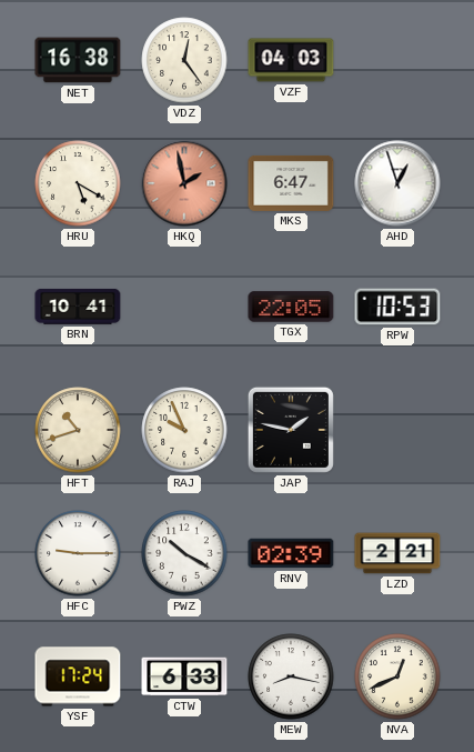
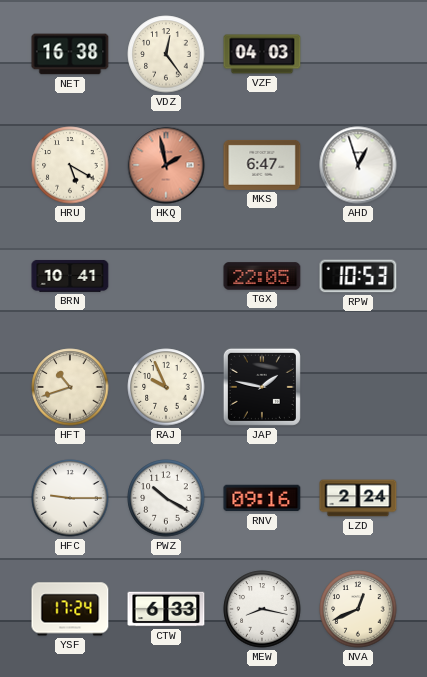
RNV: 02:39 -> 09:16
LZD: 2:21 -> 2:24
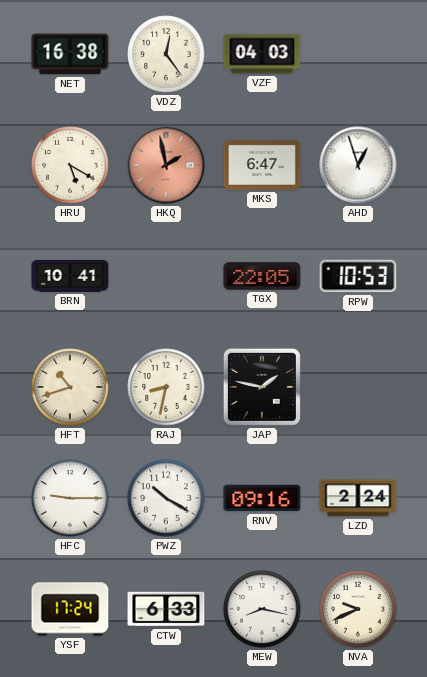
RAJ: 9:56 -> 8:32
NVA: 12:41 -> 9:41
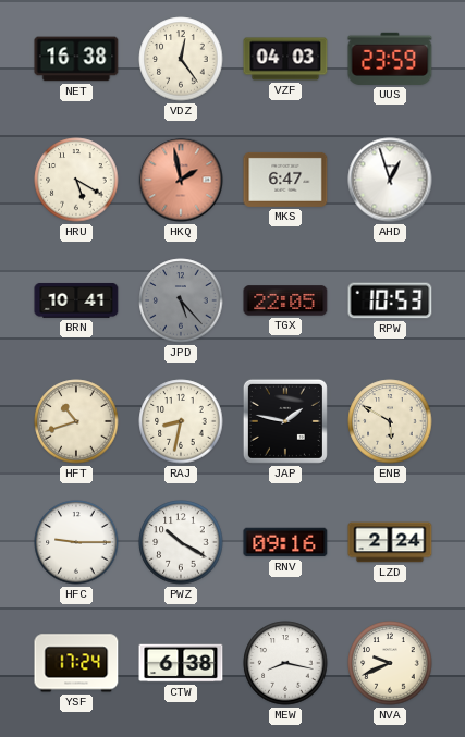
UUS: none -> 23:59
JPD: none -> 5:23
ENB: none -> 5:50
CTW: 6:33 -> 6:38
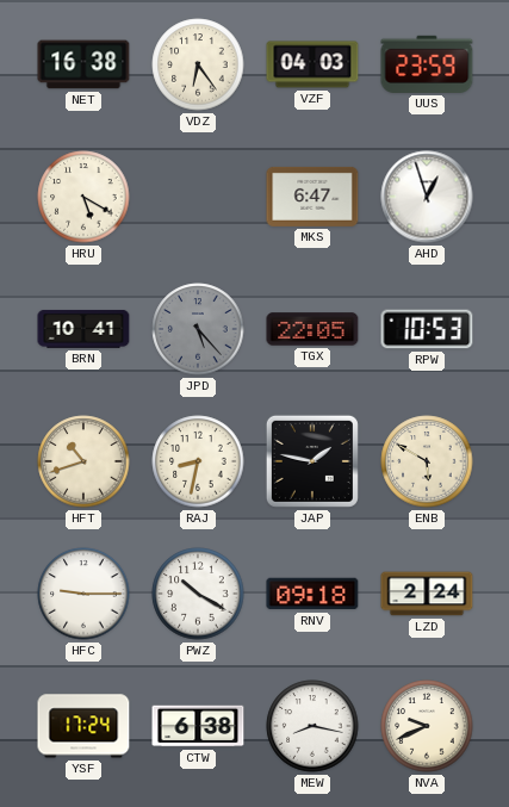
VDZ: 12:24 -> 6:24
HKQ: 1:58 -> none
RNV: 09:16 -> 09:18
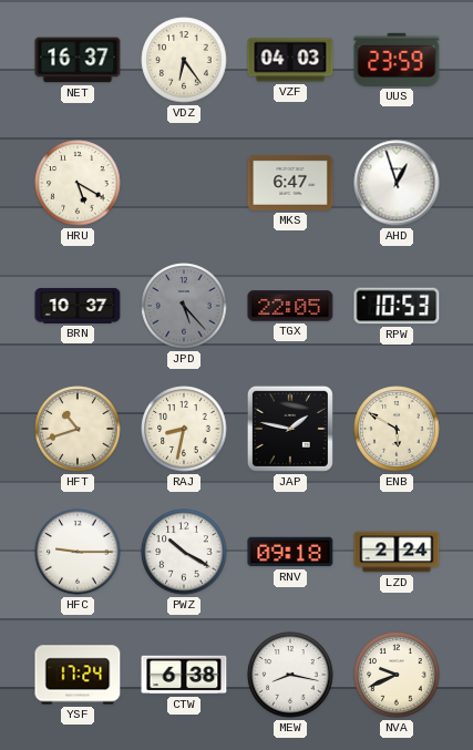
NET: 16:38 -> 16:37
BRN: 10:41 -> 10:37
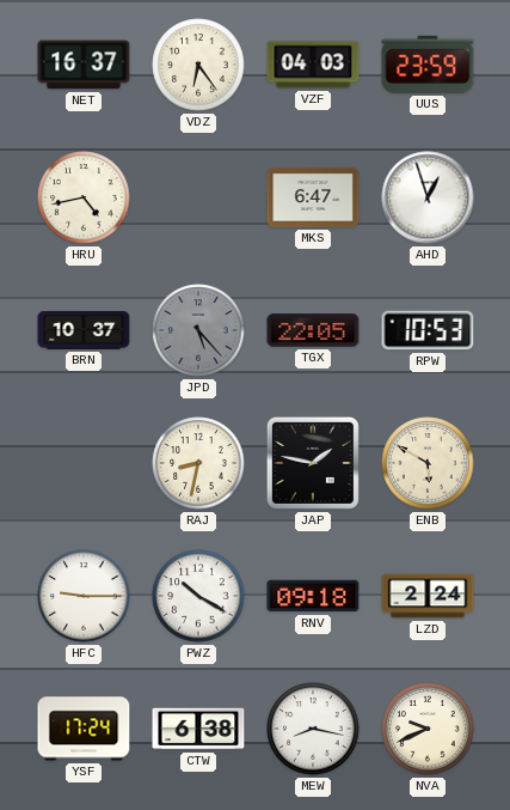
HRU: 5:20 -> 4:43
HFT: 10:42 -> none
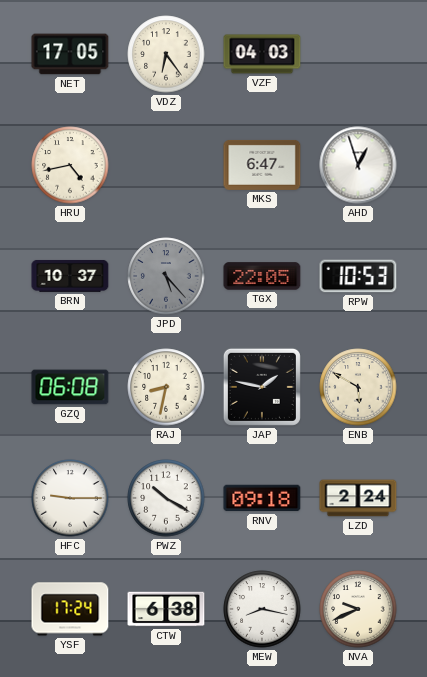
NET: 16:37 -> 17:05
UUS: 23:59 -> none
GZQ: none -> 06:08
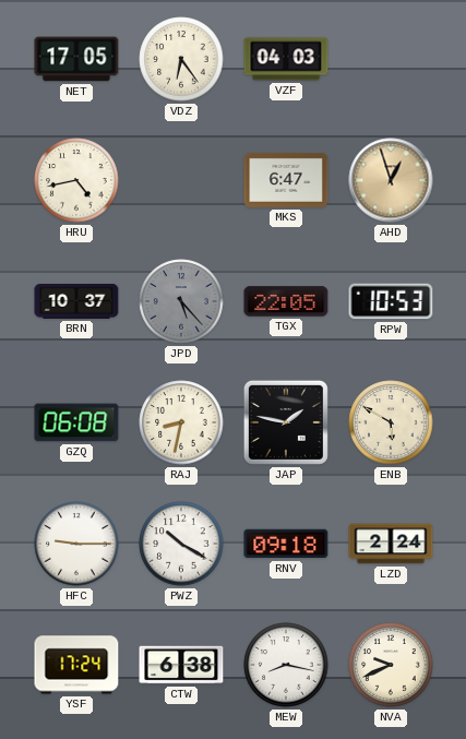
AHD dial: white -> champagne
